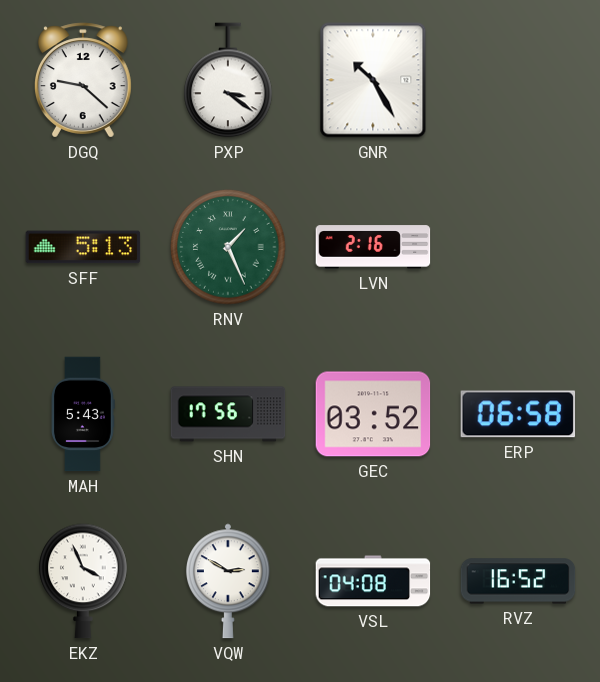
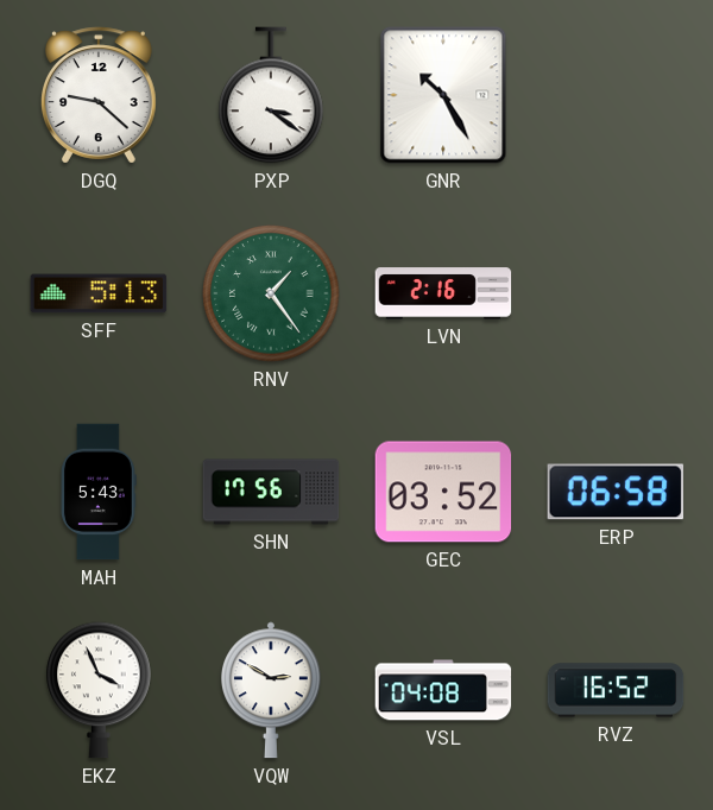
RNV: 1:26 -> 1:24
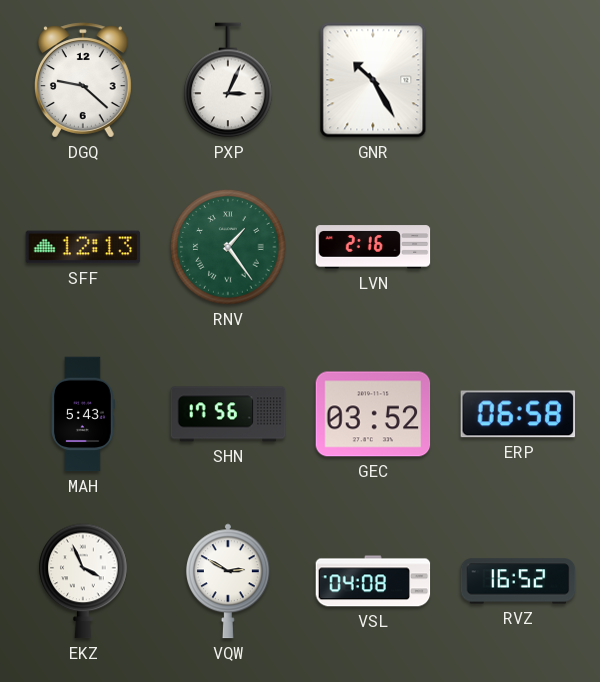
PXP: 3:21 -> 3:04
SFF: 5:13 -> 12:13
